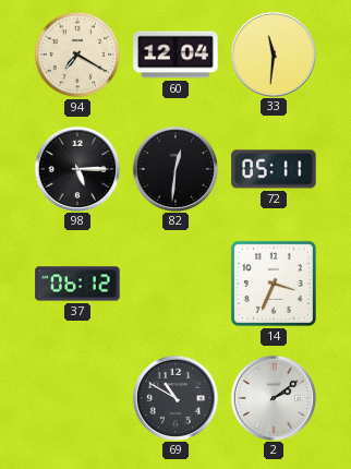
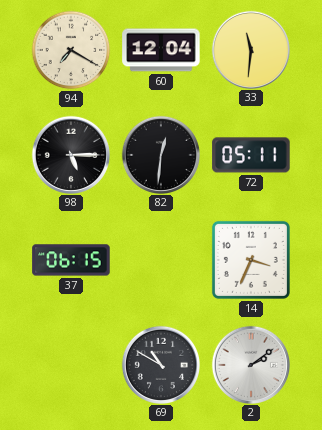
37: 06:12 -> 06:15
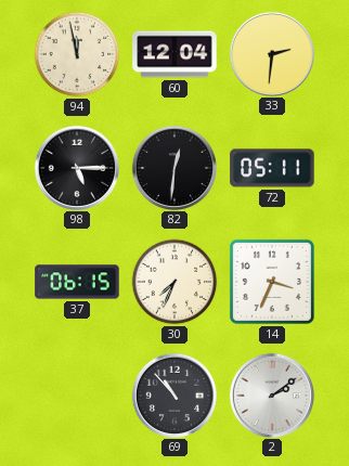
94: 7:20 -> 11:58
33: 11:31 -> 2:31
30: none -> 7:34
69: 10:50 -> 10:53
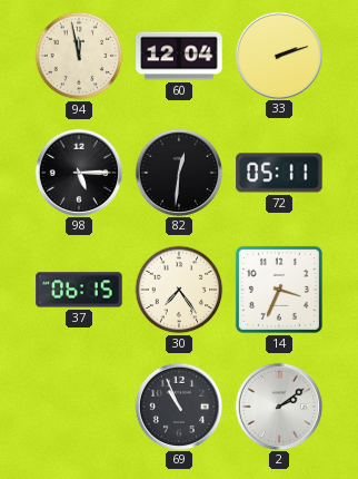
33: 2:31 -> 2:12
30: 7:34 -> 7:24
69: 10:53 -> 10:56
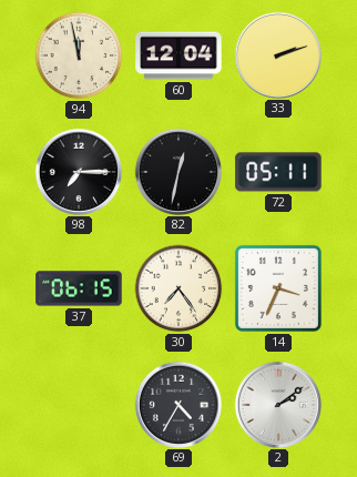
98: 5:15 -> 7:15
82: 12:31 -> 12:32
69: 10:56 -> 4:35
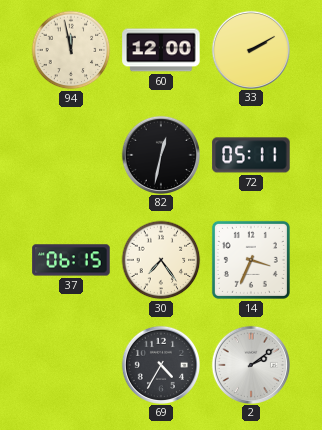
60: 12:04 -> 12:00
33: 2:12 -> 2:10
98: 7:15 -> none
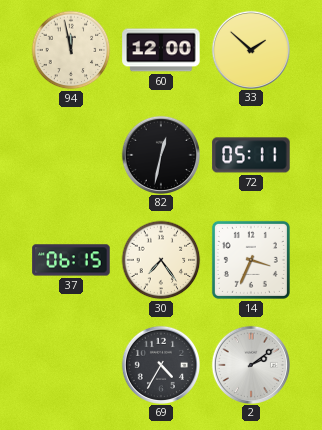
33: 2:10 -> 1:52
